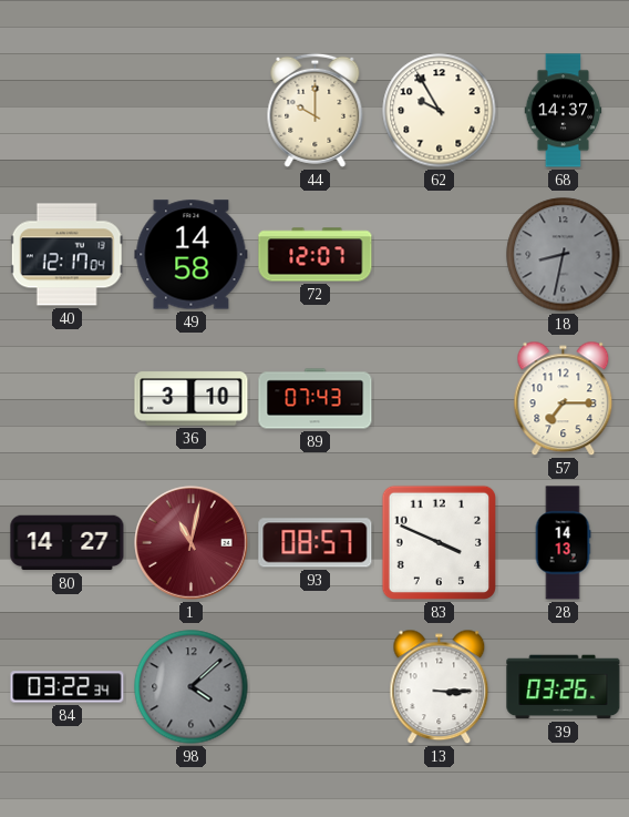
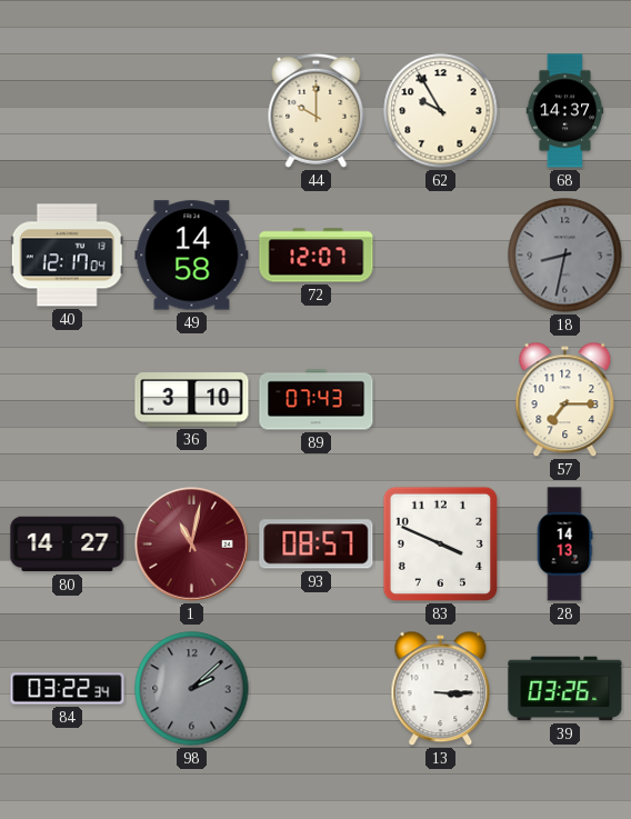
98: 4:08 -> 2:08
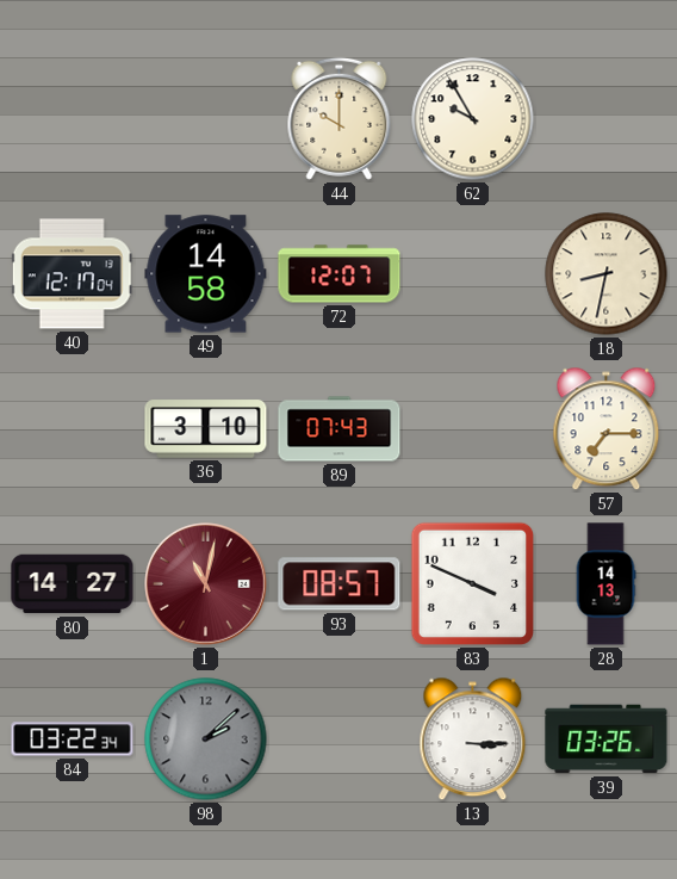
68: 14:37 -> none
18 dial: grey -> cream
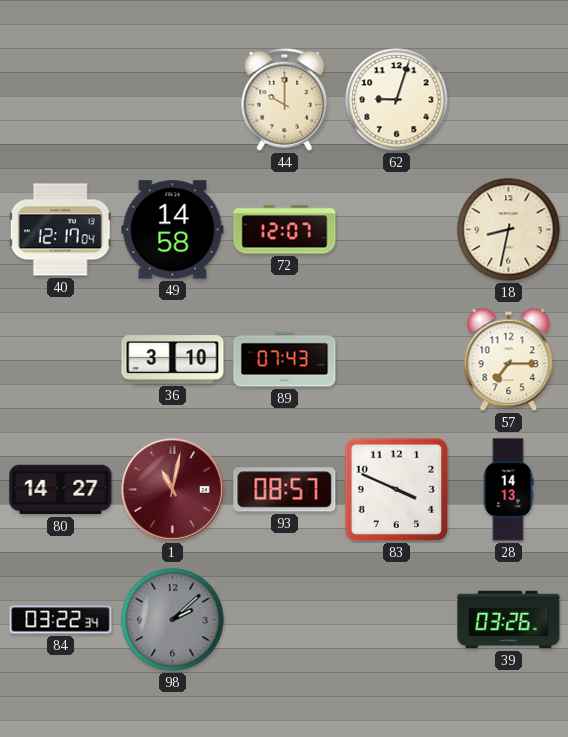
62: 9:55 -> 9:03
13: 3:15 -> none
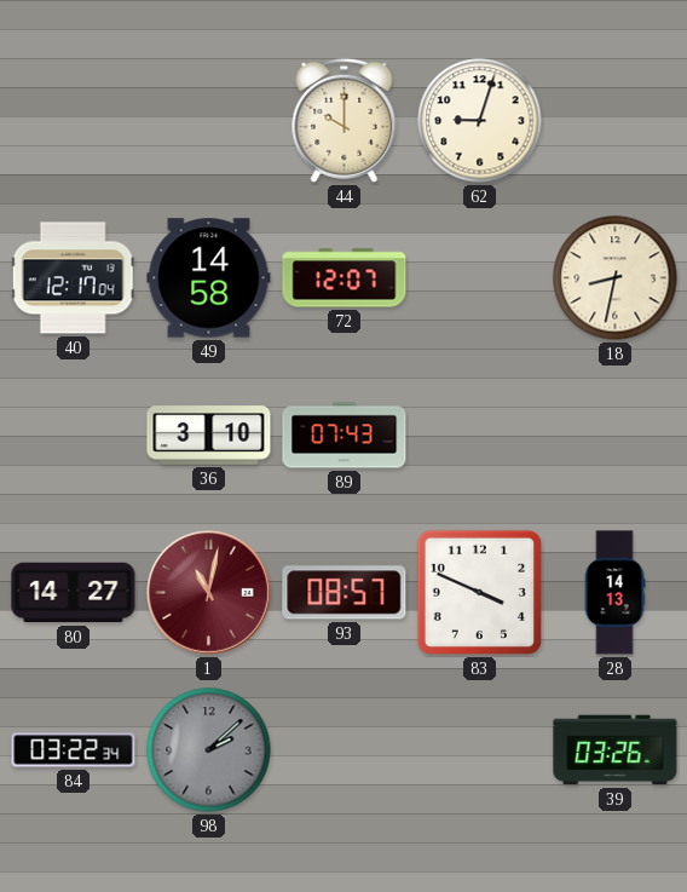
57: 7:15 -> none
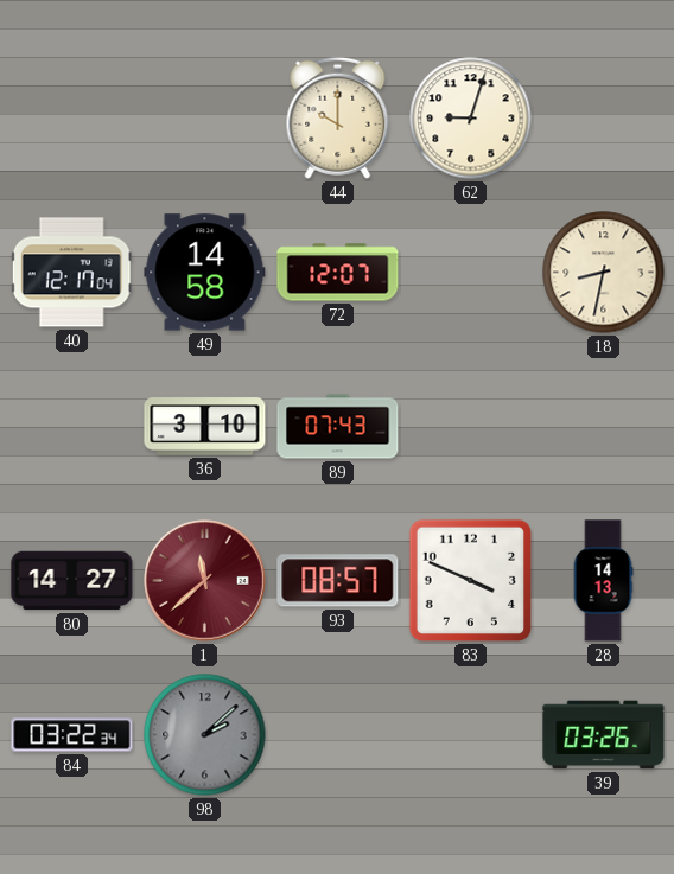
1: 11:02 -> 11:38
